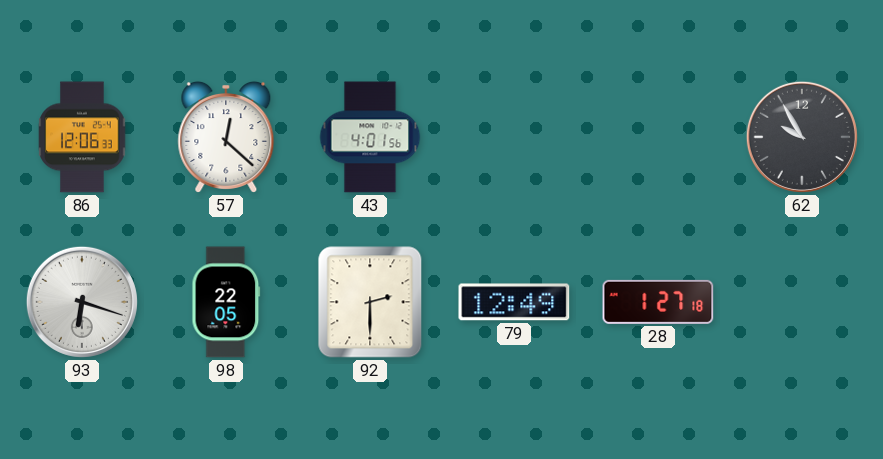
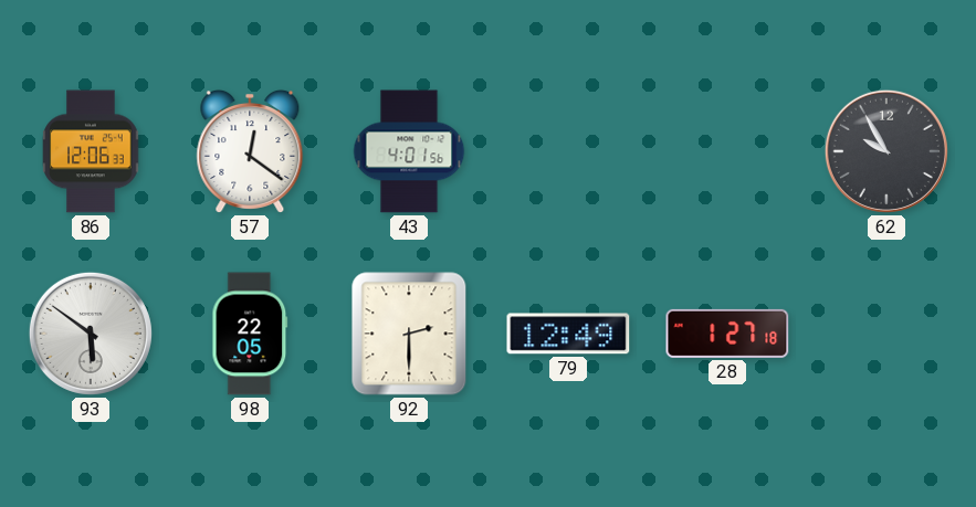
57: 12:22 -> 12:21
93: 6:18 -> 5:51
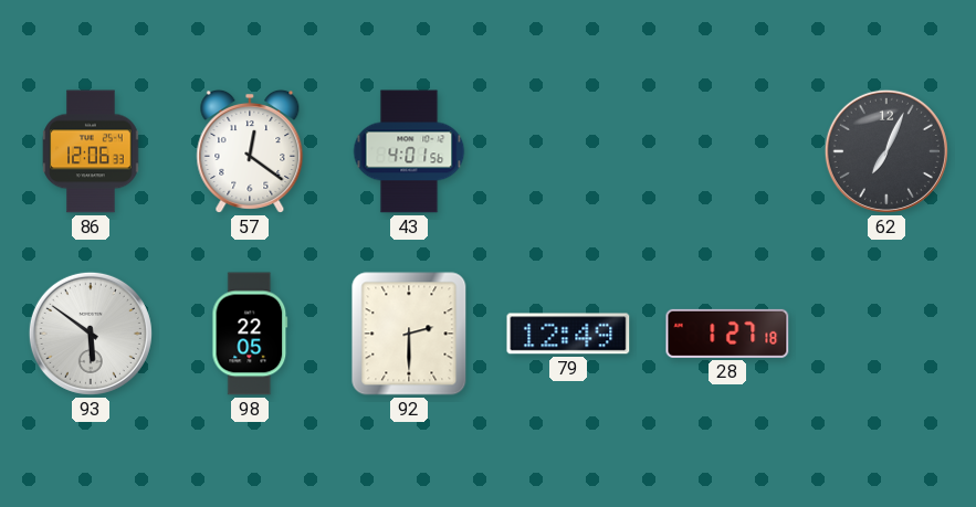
62: 9:55 -> 7:04
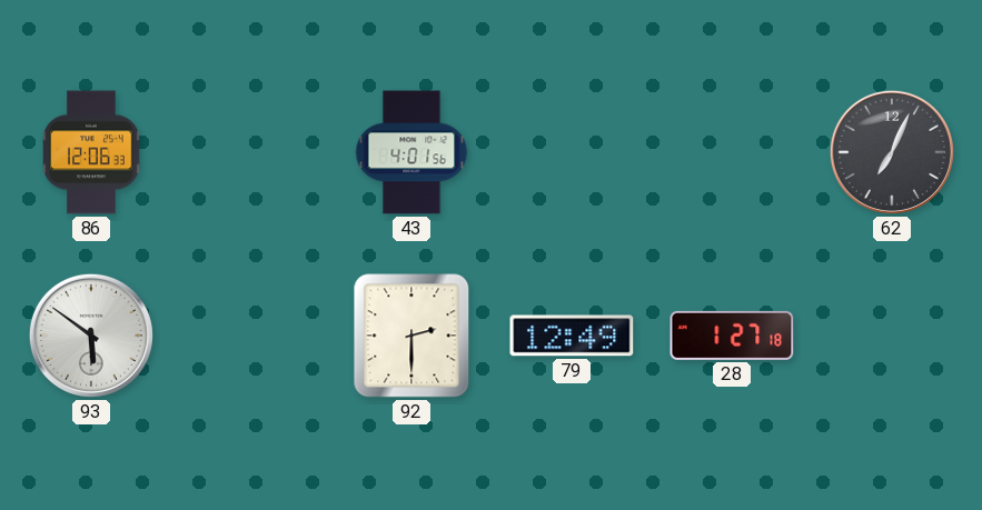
57: 12:21 -> none
98: 22:05 -> none
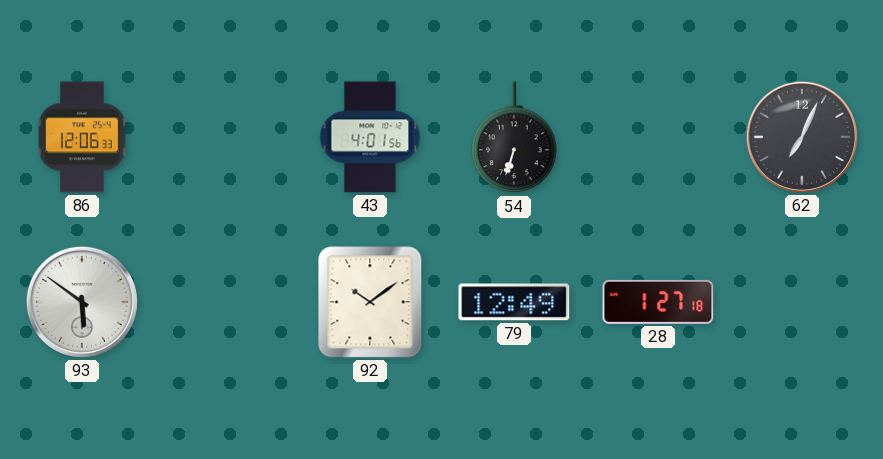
54: none -> 6:33
92: 2:30 -> 10:09
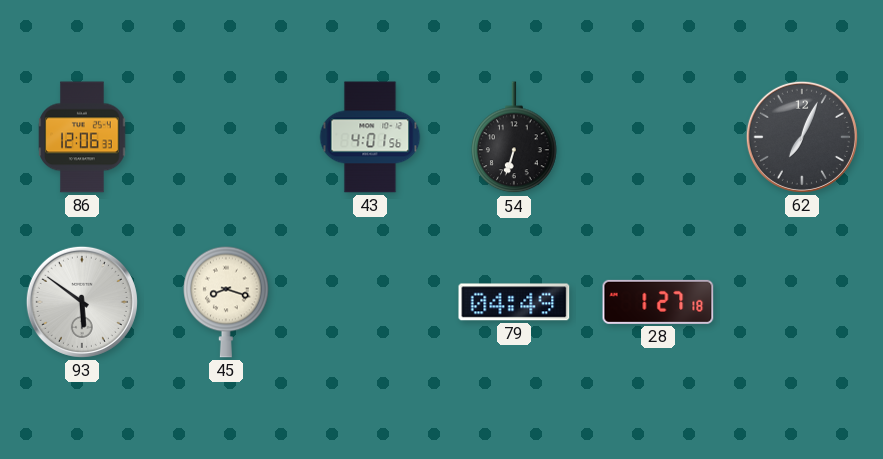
45: none -> 8:18
92: 10:09 -> none
79: 12:49 -> 04:49
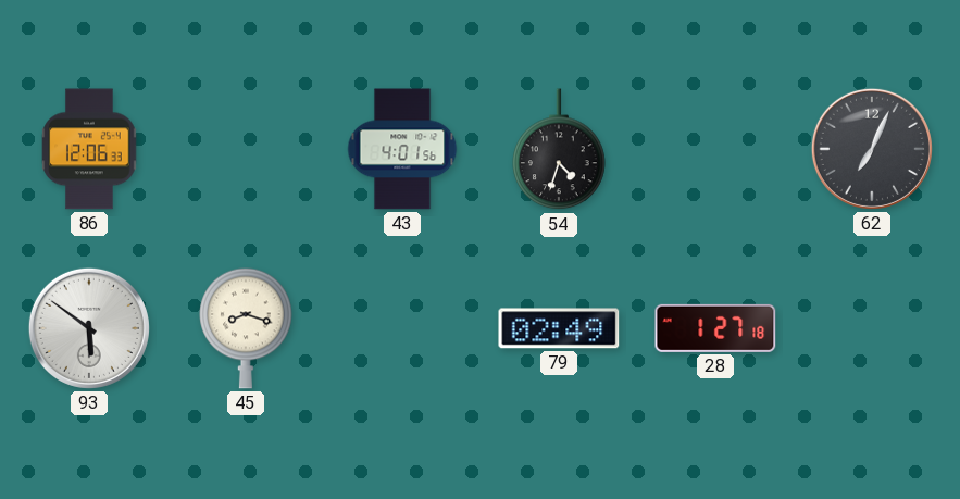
54: 6:33 -> 4:33
79: 04:49 -> 02:49
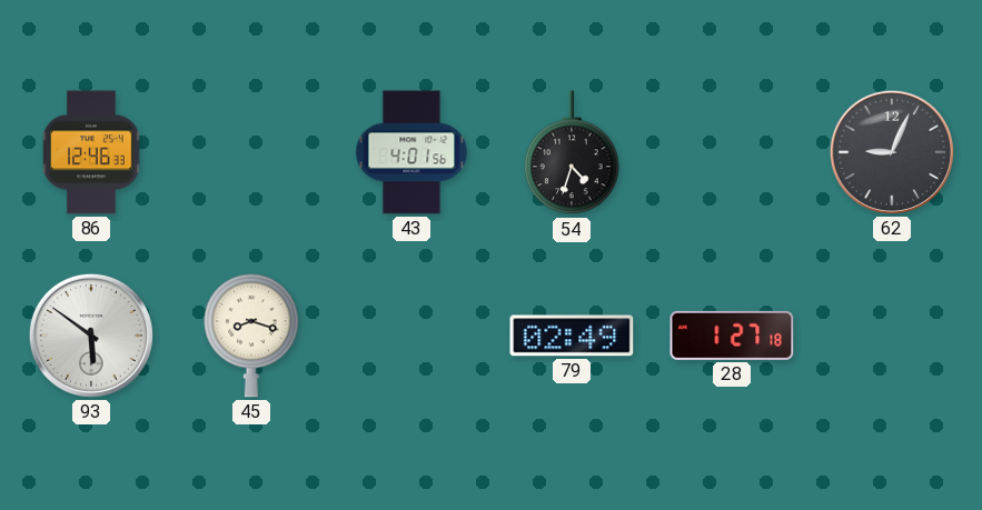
86: 12:06 -> 12:46
62: 7:04 -> 9:04
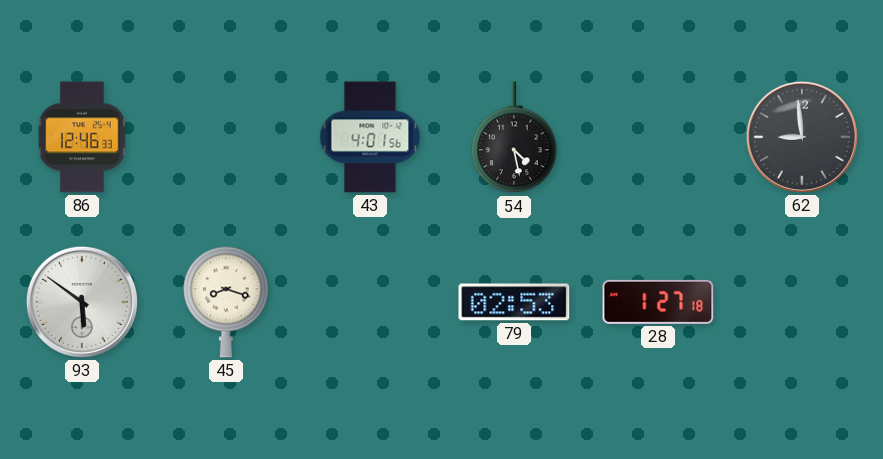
54: 4:33 -> 4:28
62: 9:04 -> 8:59
79: 02:49 -> 02:53
